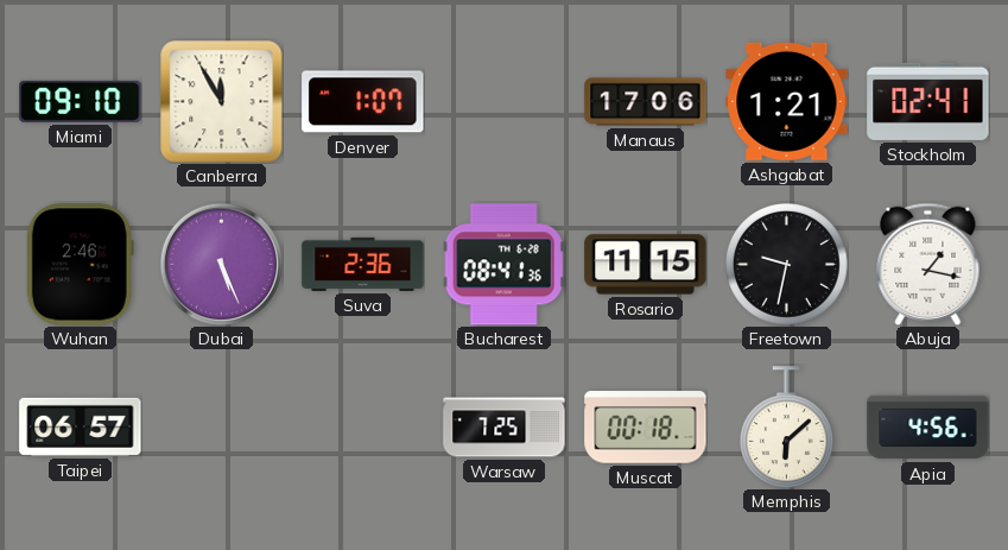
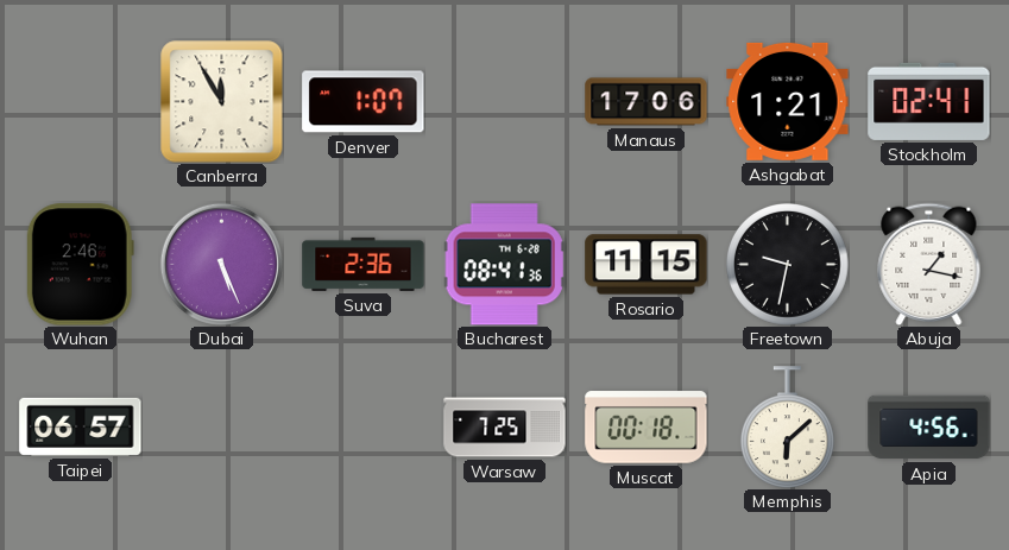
Miami: 09:10 -> none
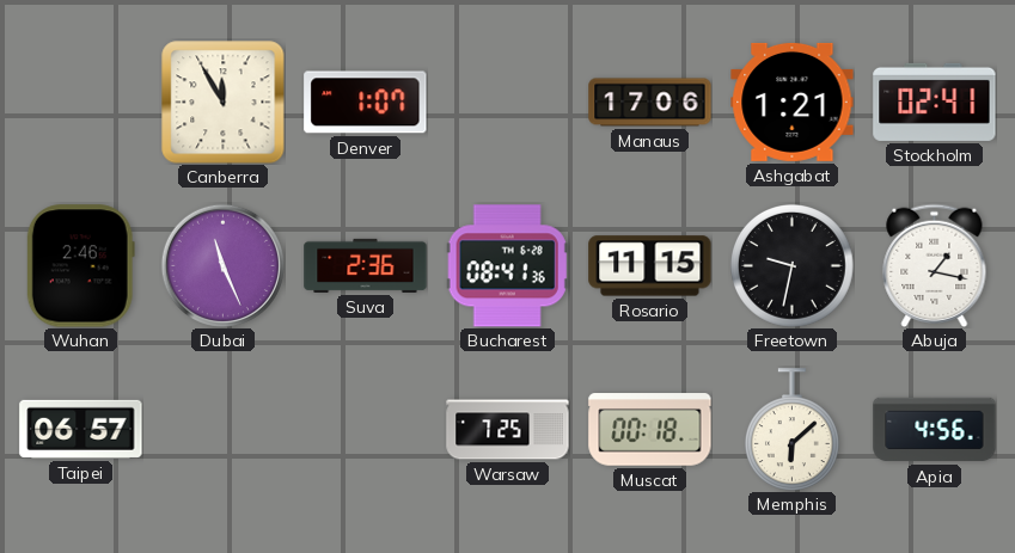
Dubai: 5:26 -> 11:26
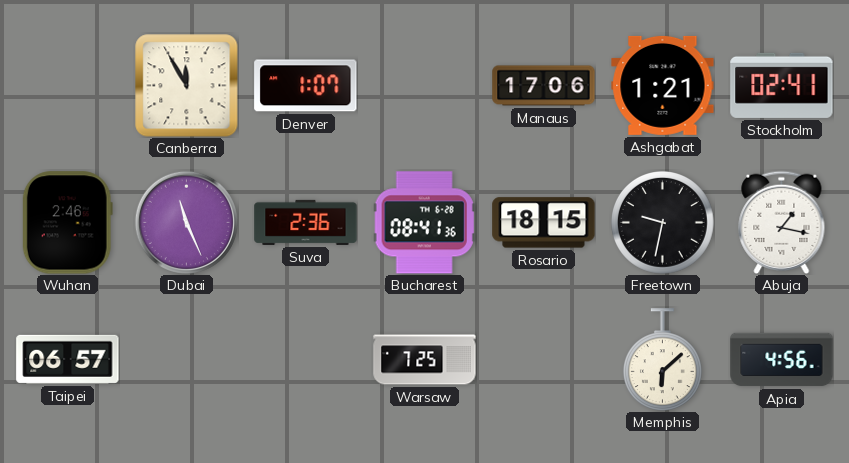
Rosario: 11:15 -> 18:15
Muscat: 00:18 -> none
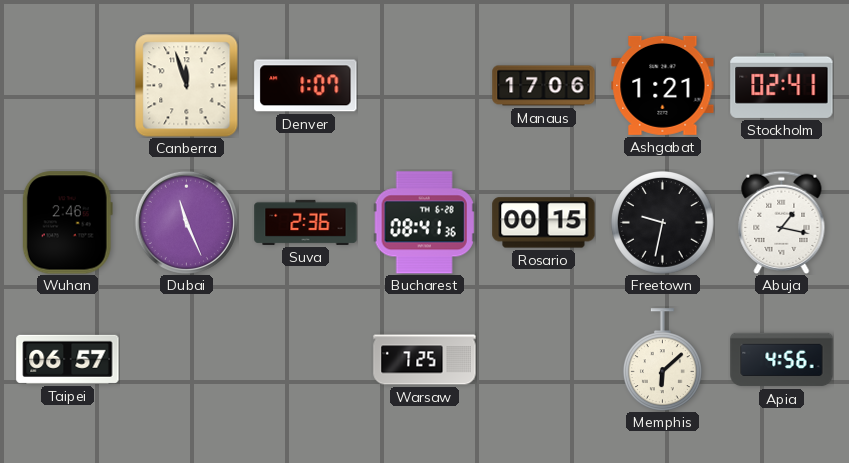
Canberra: 11:55 -> 11:57
Rosario: 18:15 -> 00:15
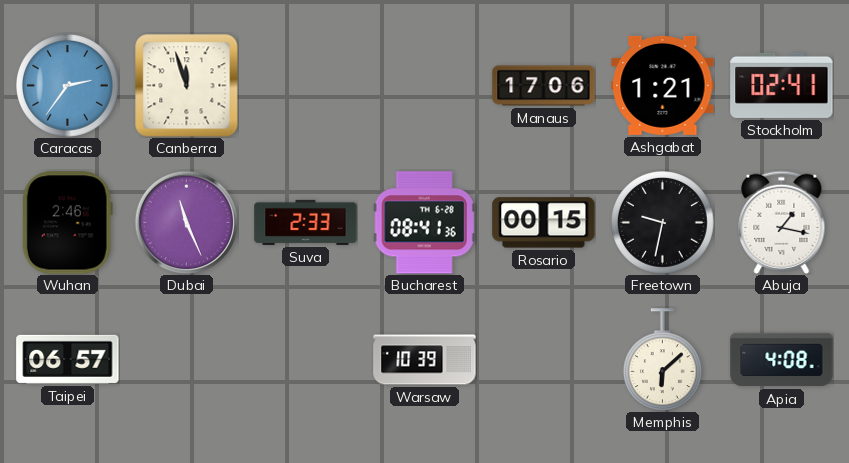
Caracas: none -> 2:36
Denver: 1:07 -> none
Suva: 2:36 -> 2:33
Warsaw: 7:25 -> 10:39
Apia: 4:56 -> 4:08
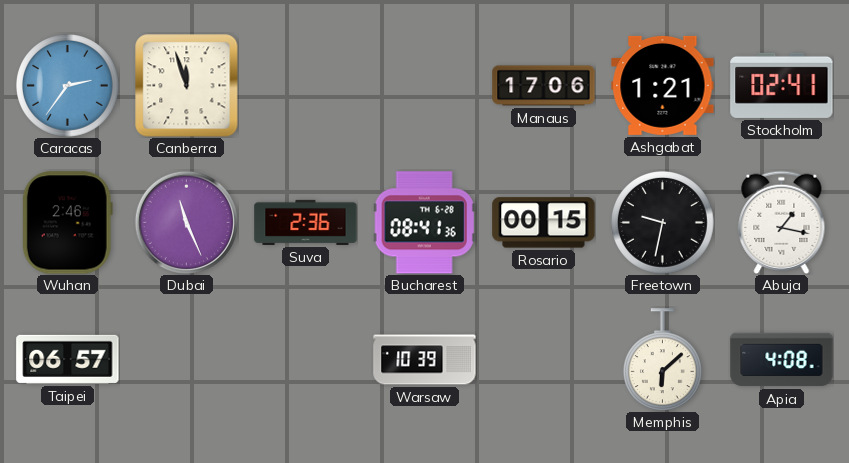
Suva: 2:33 -> 2:36
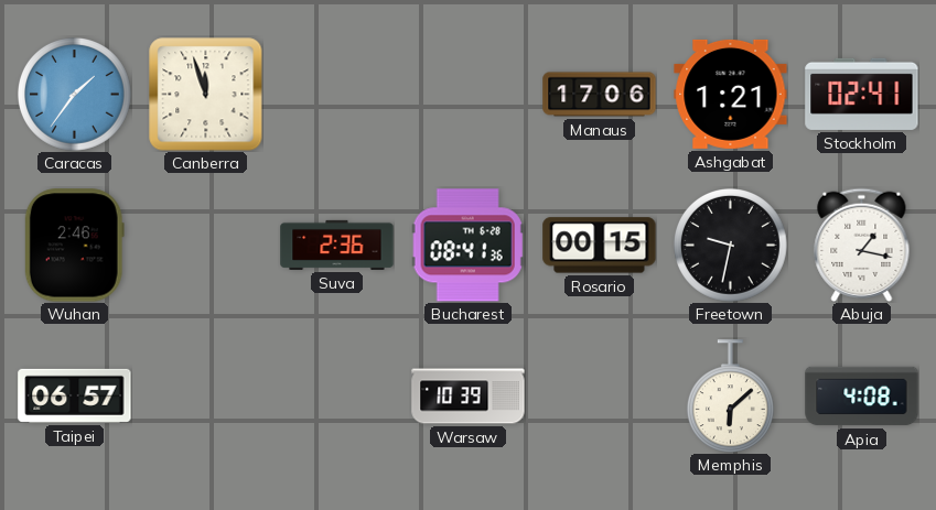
Caracas: 2:36 -> 1:36
Dubai: 11:26 -> none
